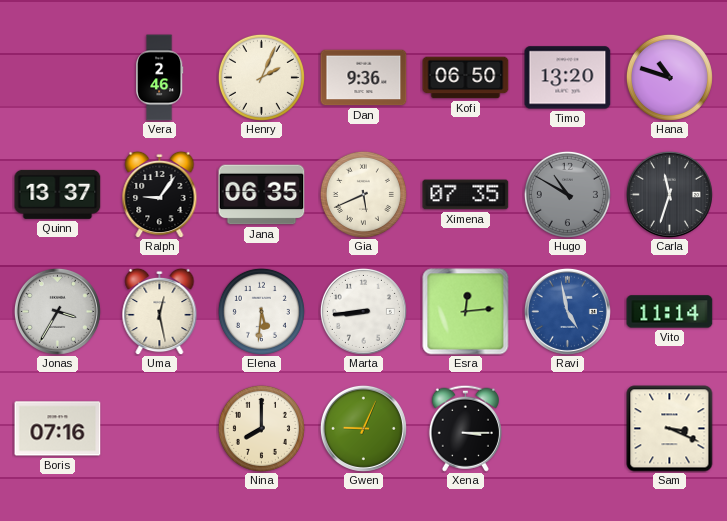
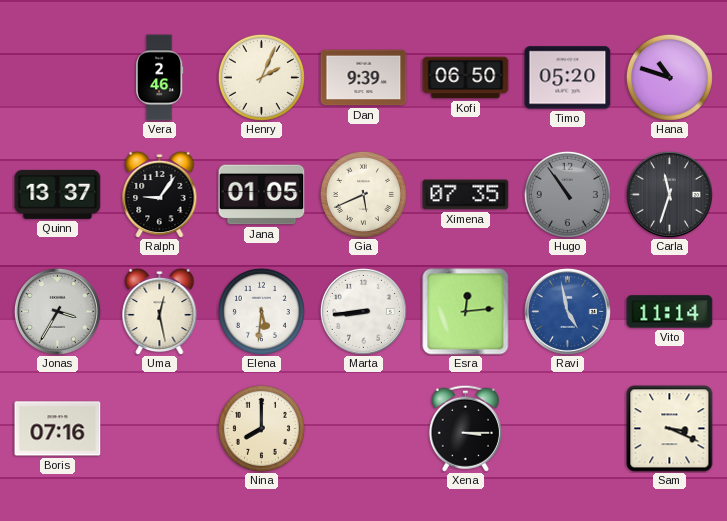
Dan: 9:36 -> 9:39
Timo: 13:20 -> 05:20
Jana: 06:35 -> 01:05
Hugo: 10:50 -> 10:54
Gwen: 9:04 -> none
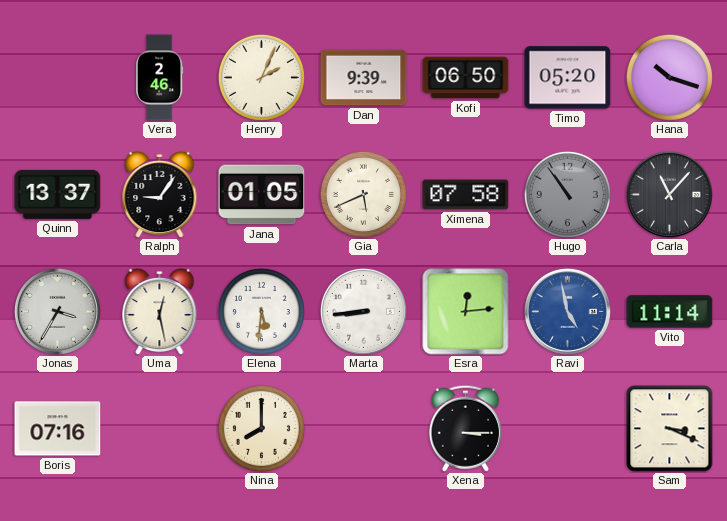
Hana: 10:48 -> 10:18
Ximena: 07:35 -> 07:58
Carla: 11:33 -> 11:07
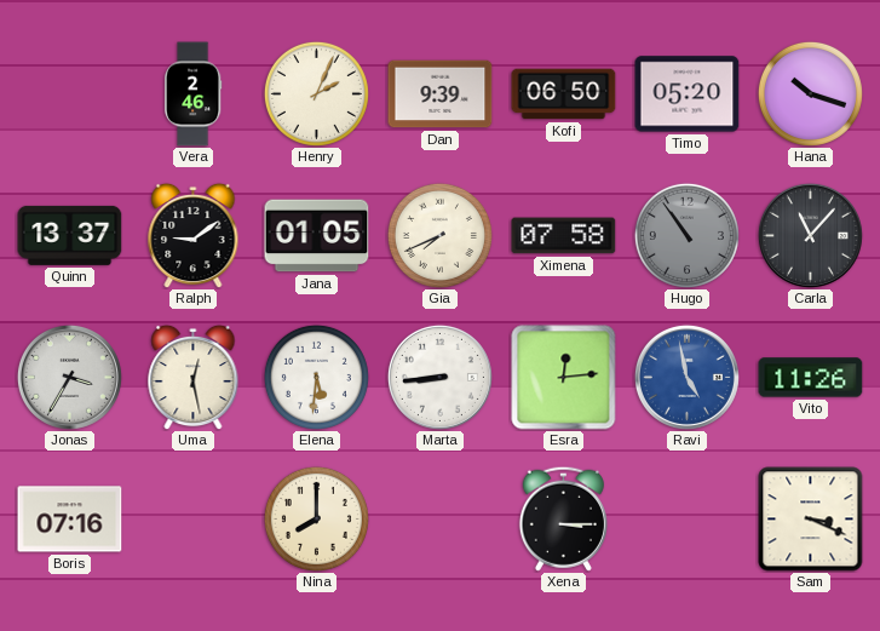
Ralph: 9:06 -> 9:09
Gia: 5:41 -> 7:41
Vito: 11:14 -> 11:26
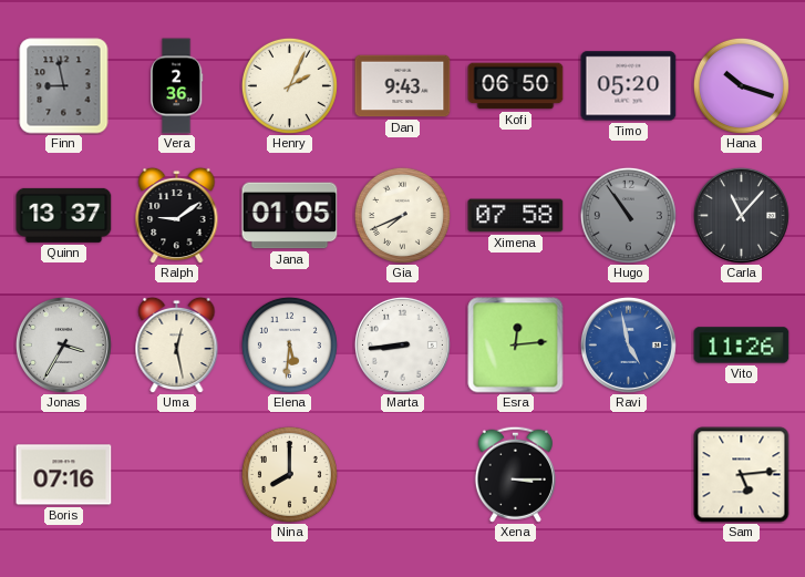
Finn: none -> 8:58
Vera: 2:46 -> 2:36
Dan: 9:39 -> 9:43
Sam: 3:19 -> 5:14
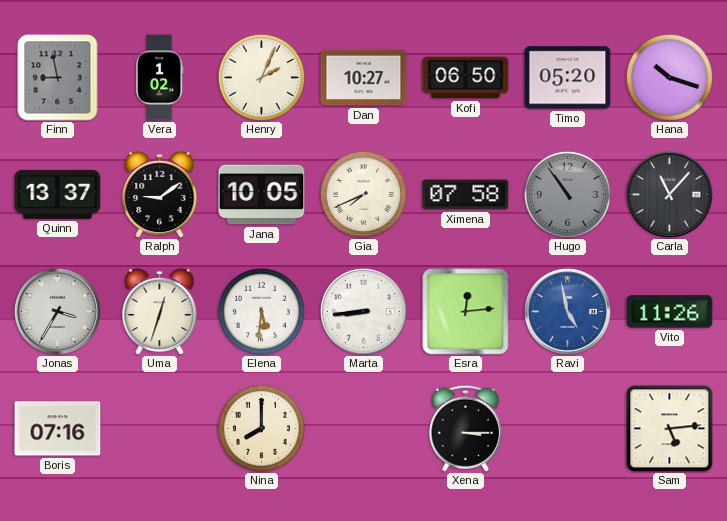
Vera: 2:36 -> 1:02
Dan: 9:43 -> 10:27
Jana: 01:05 -> 10:05
Uma: 12:28 -> 12:33
